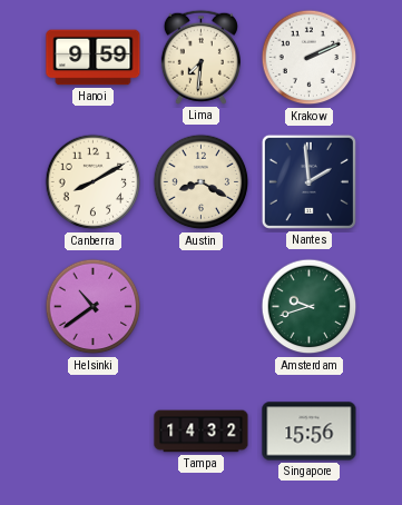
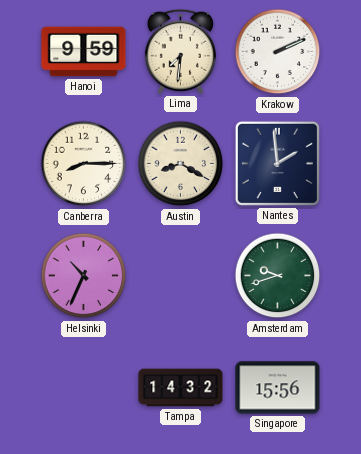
Canberra: 8:10 -> 8:15
Helsinki: 10:39 -> 10:34
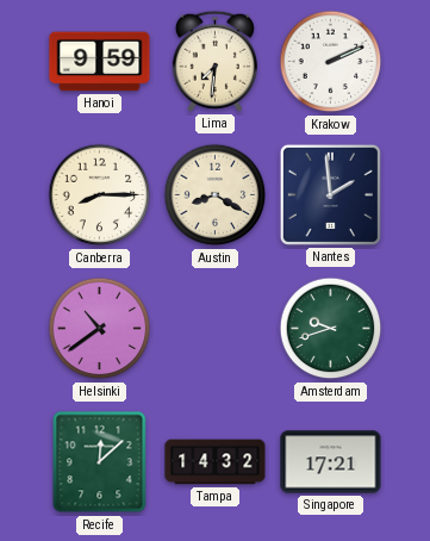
Helsinki: 10:34 -> 10:39
Recife: none -> 12:08
Singapore: 15:56 -> 17:21
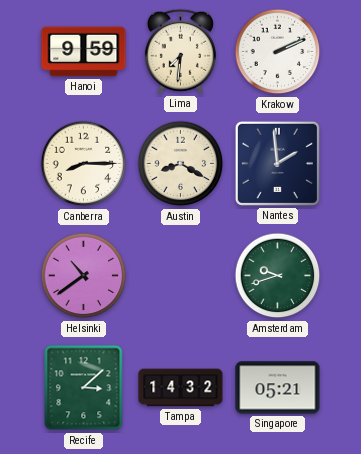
Recife: 12:08 -> 3:08
Singapore: 17:21 -> 05:21
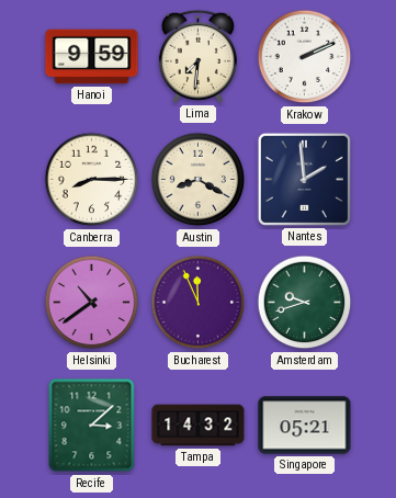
Bucharest: none -> 11:56
